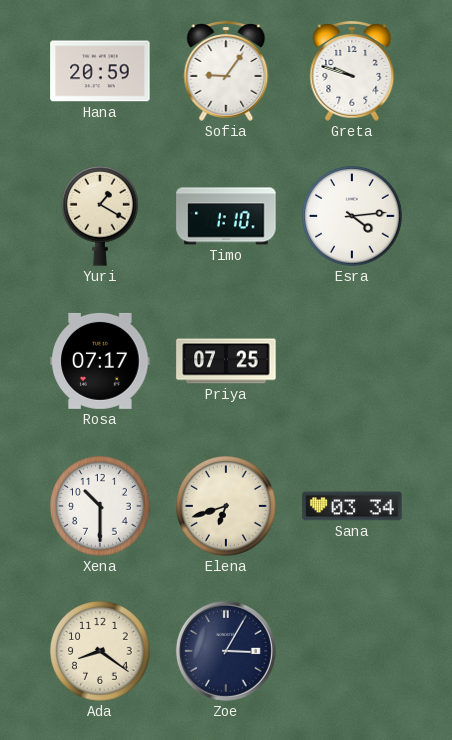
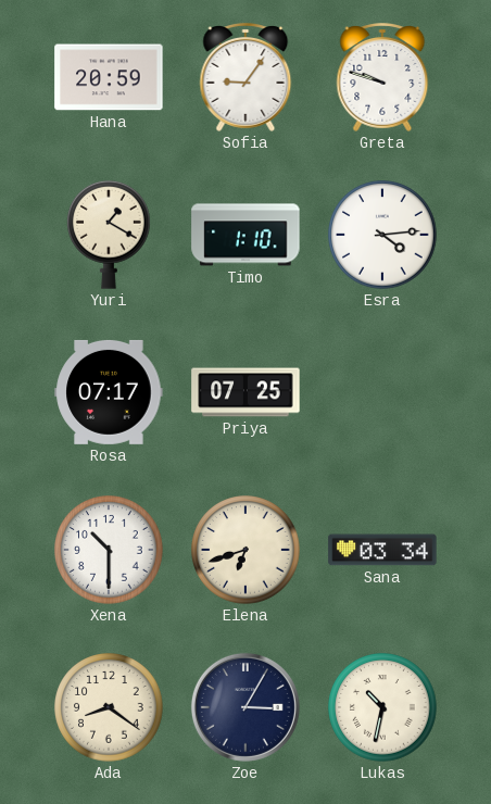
Lukas: none -> 10:32
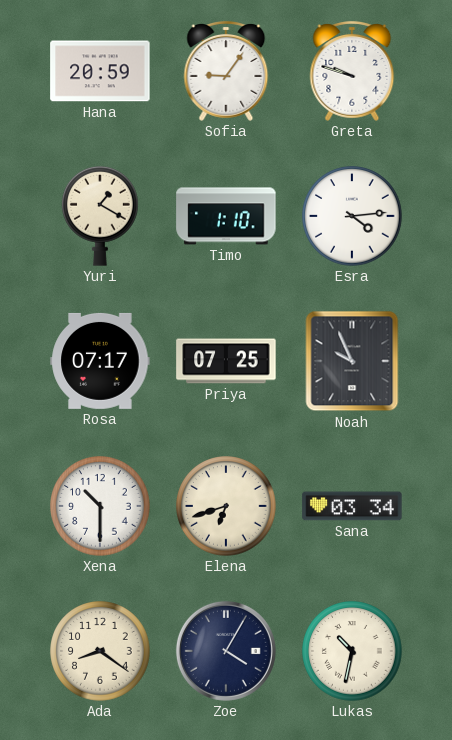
Noah: none -> 9:56
Zoe: 3:05 -> 4:05
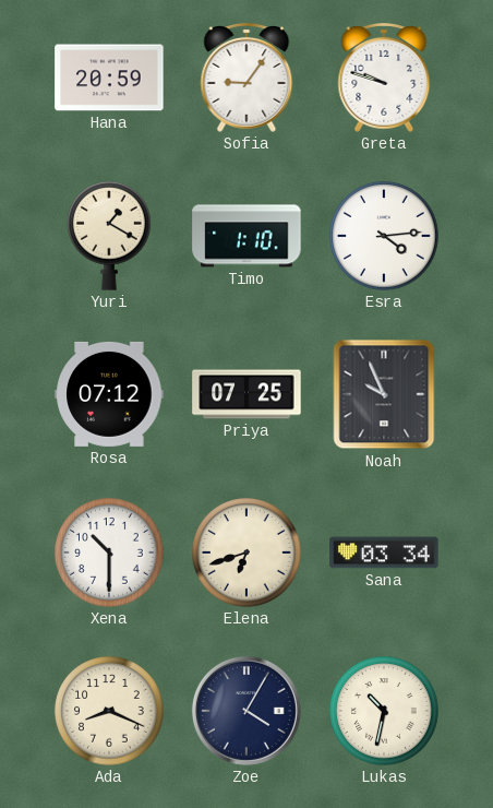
Rosa: 07:17 -> 07:12
Ada: 8:21 -> 8:19
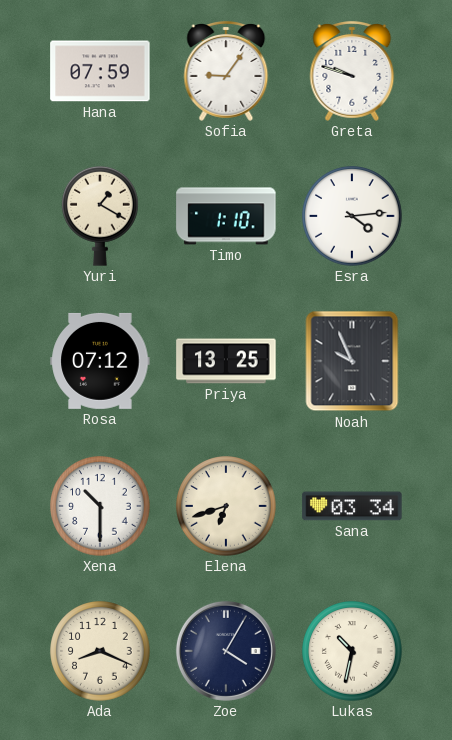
Hana: 20:59 -> 07:59
Priya: 07:25 -> 13:25
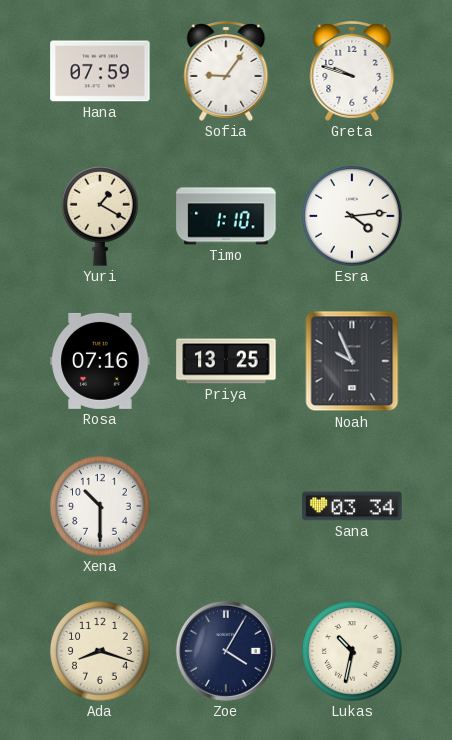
Rosa: 07:12 -> 07:16
Elena: 6:42 -> none
Ada: 8:19 -> 8:18
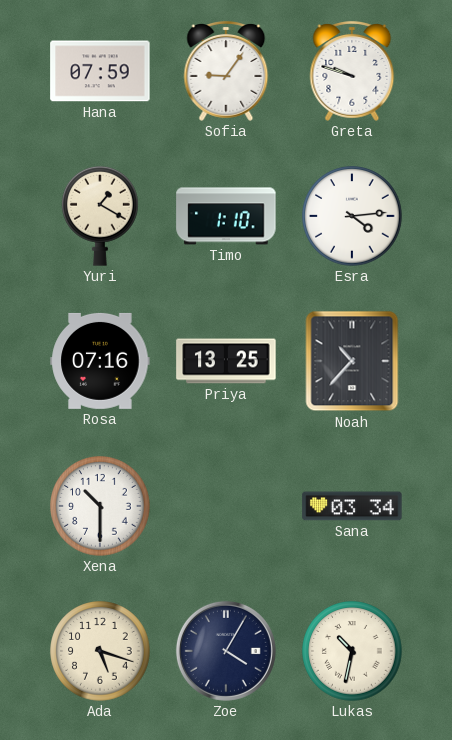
Noah: 9:56 -> 10:37
Ada: 8:18 -> 5:18
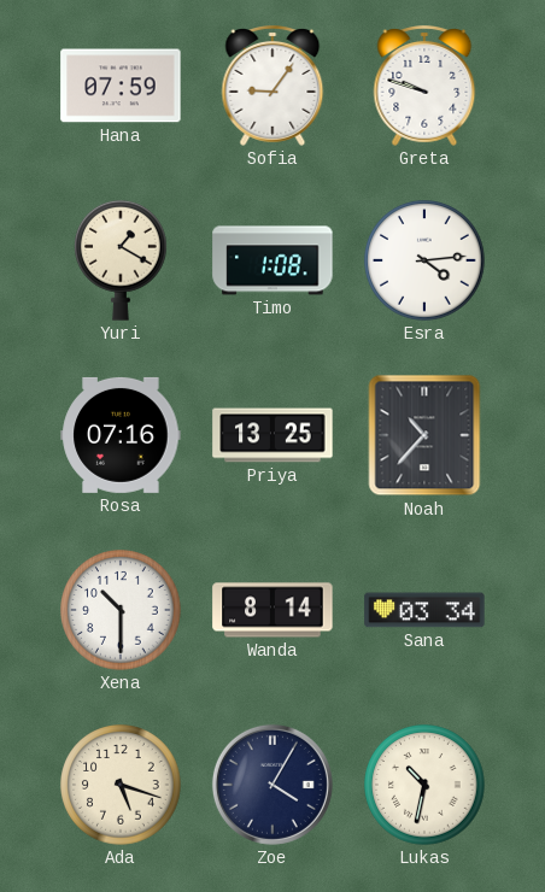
Timo: 1:10 -> 1:08
Wanda: none -> 8:14
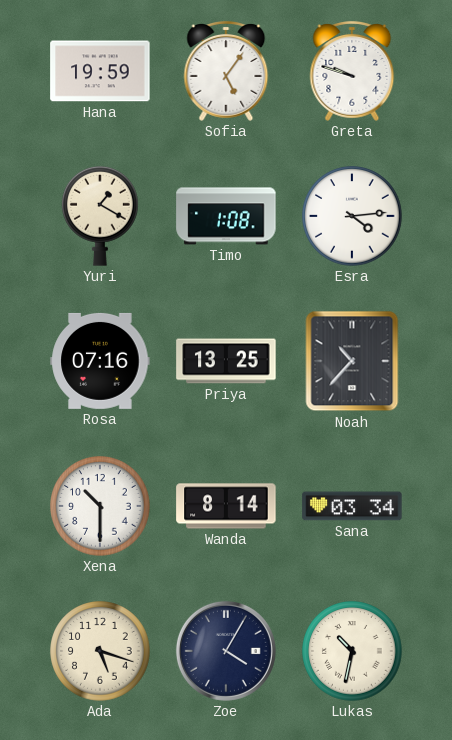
Hana: 07:59 -> 19:59
Sofia: 9:06 -> 5:06
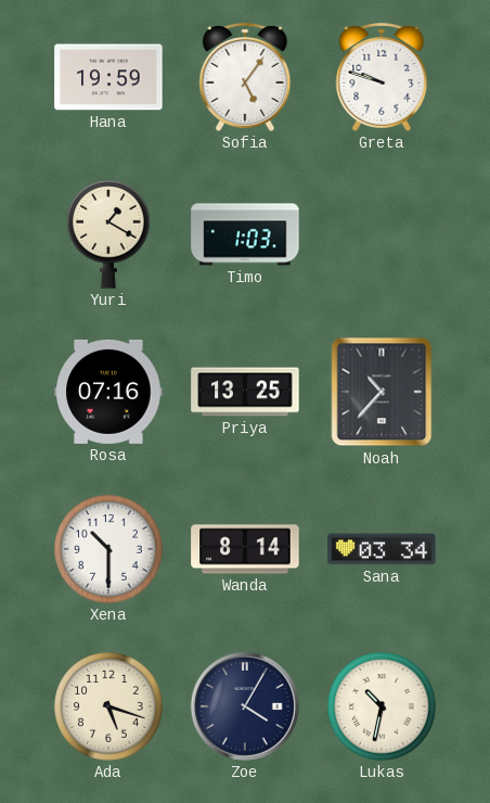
Timo: 1:08 -> 1:03
Esra: 4:14 -> none
